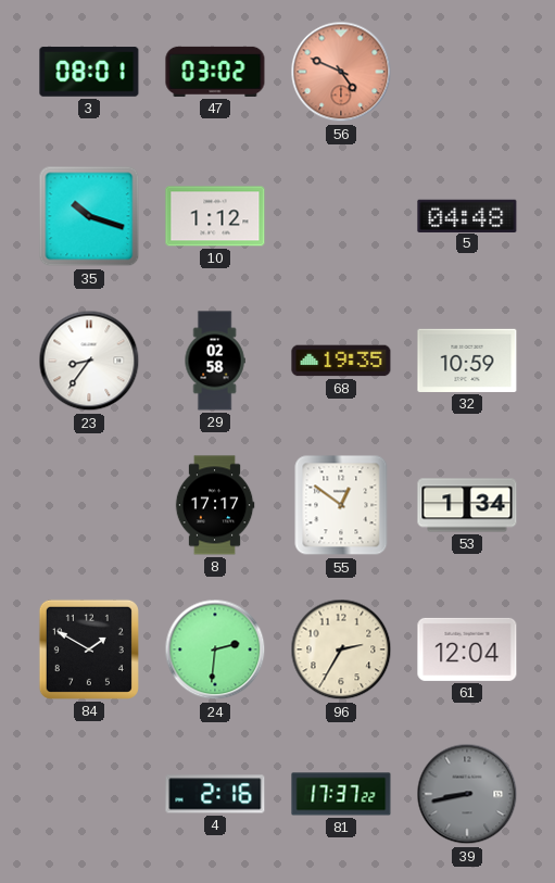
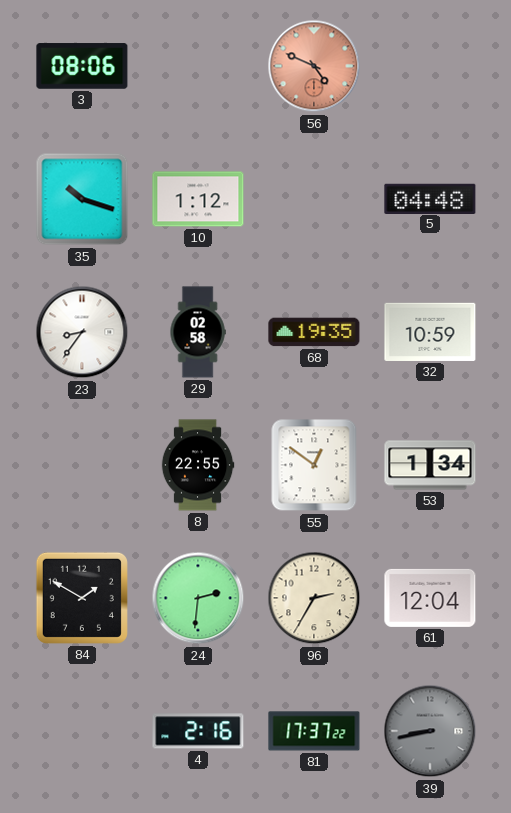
3: 08:01 -> 08:06
47: 03:02 -> none
8: 17:17 -> 22:55
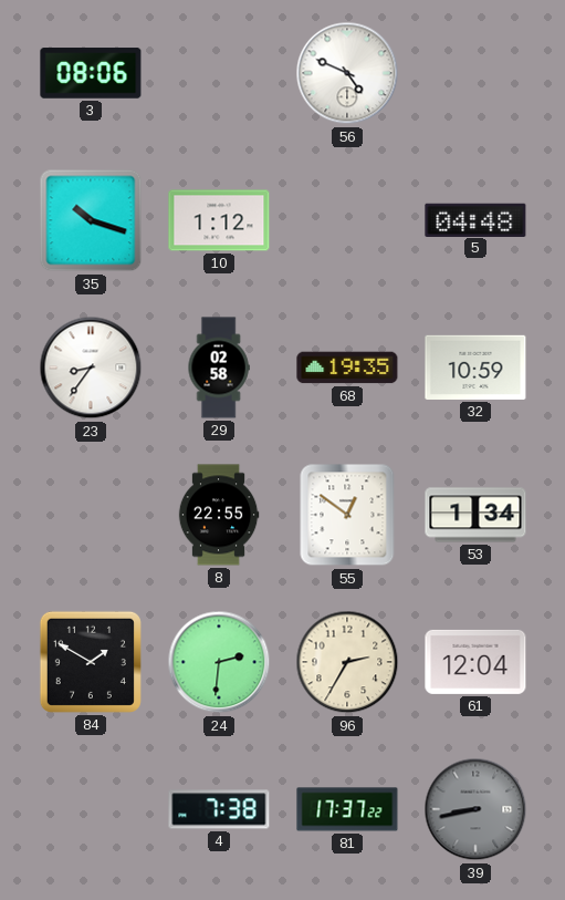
56 dial: salmon -> white
4: 2:16 -> 7:38
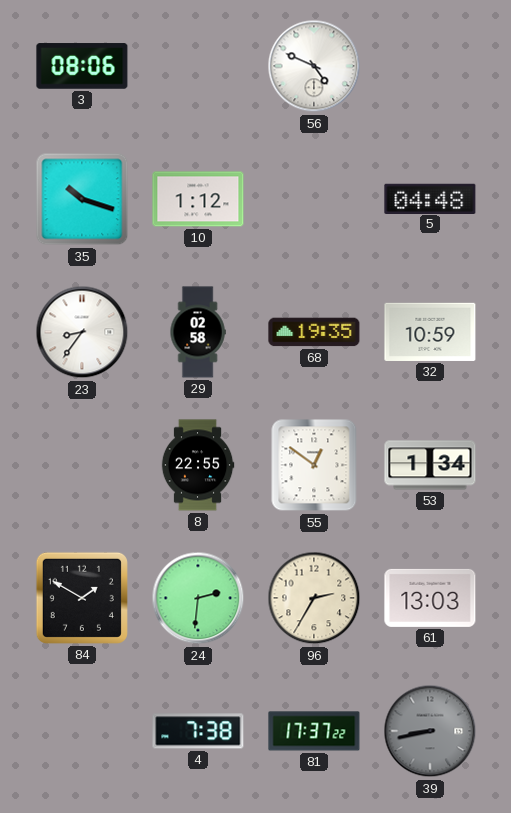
61: 12:04 -> 13:03
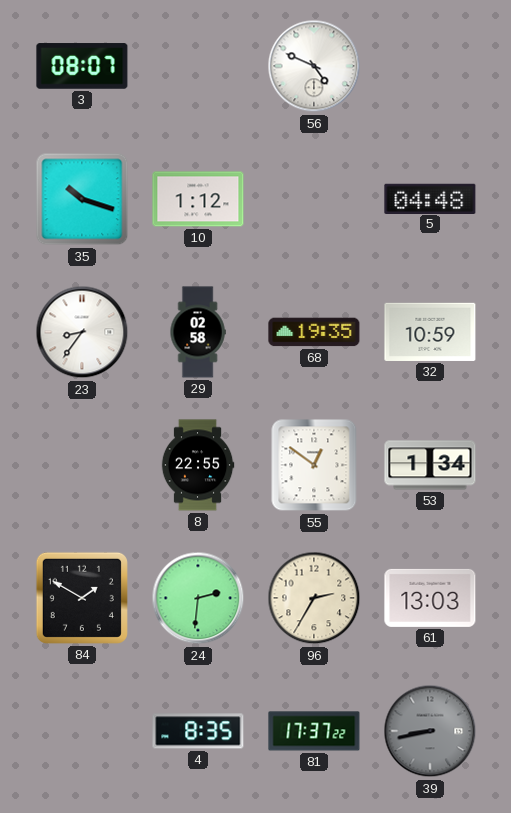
3: 08:06 -> 08:07
4: 7:38 -> 8:35
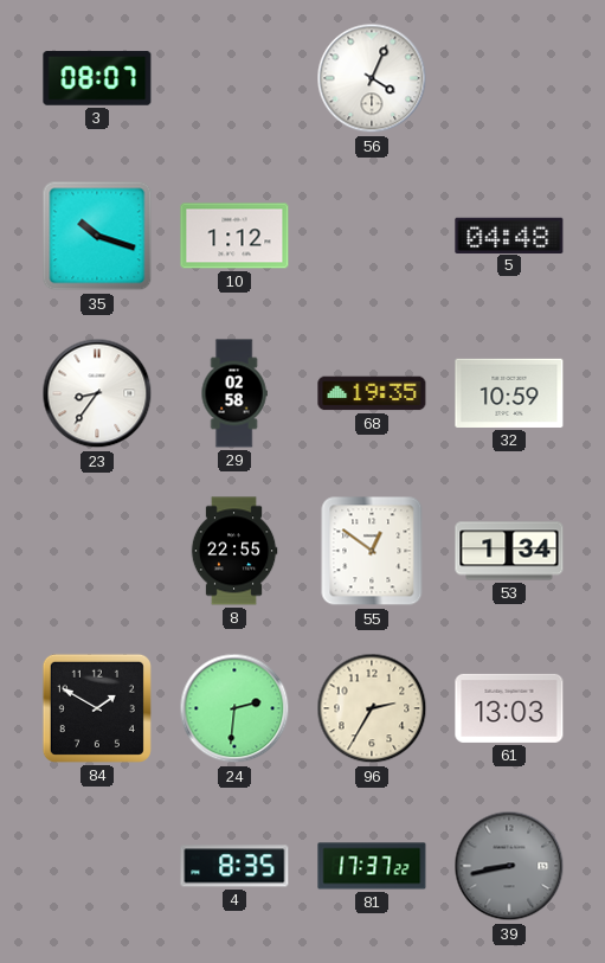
56: 4:49 -> 4:04
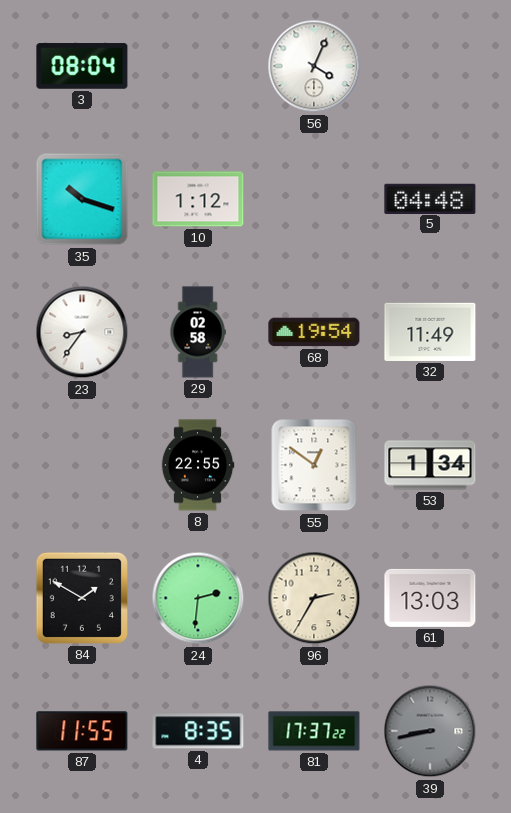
3: 08:07 -> 08:04
68: 19:35 -> 19:54
32: 10:59 -> 11:49
87: none -> 11:55
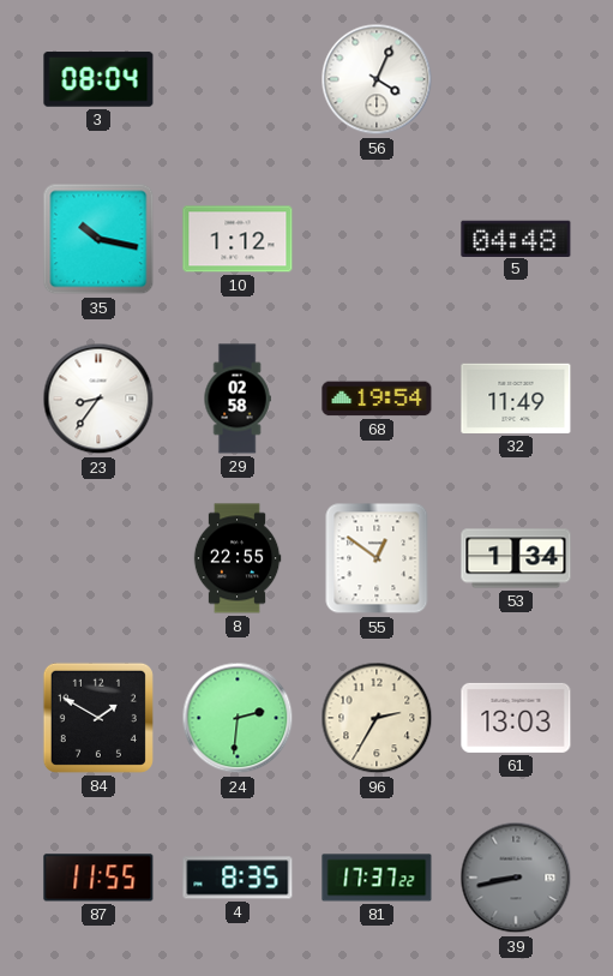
35: 10:18 -> 10:17
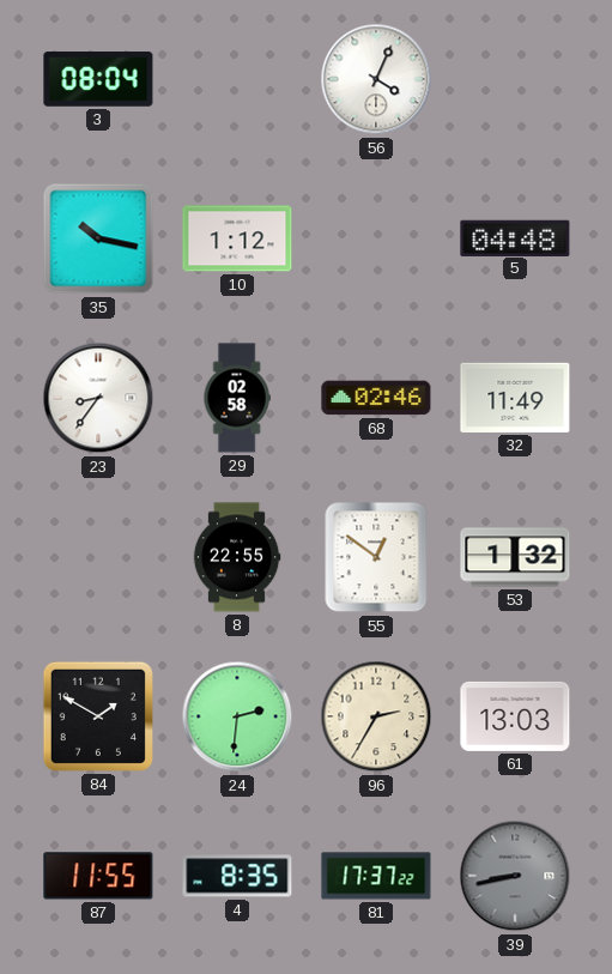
68: 19:54 -> 02:46
53: 1:34 -> 1:32
